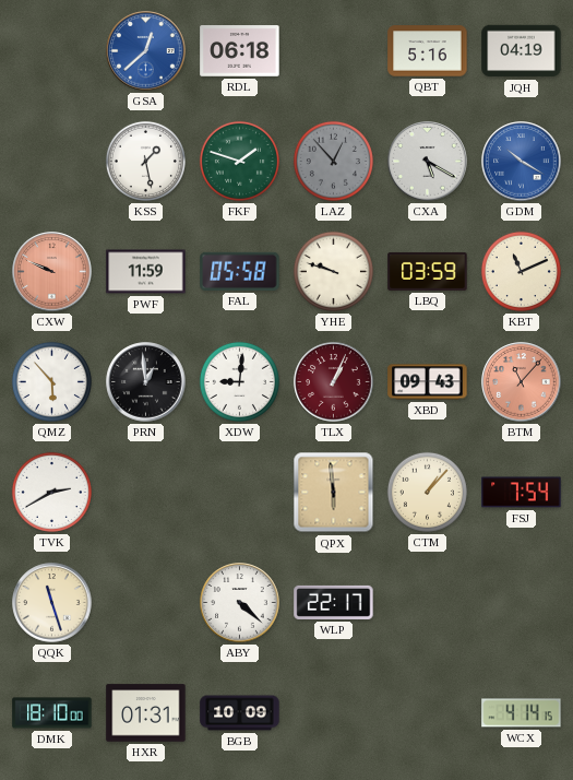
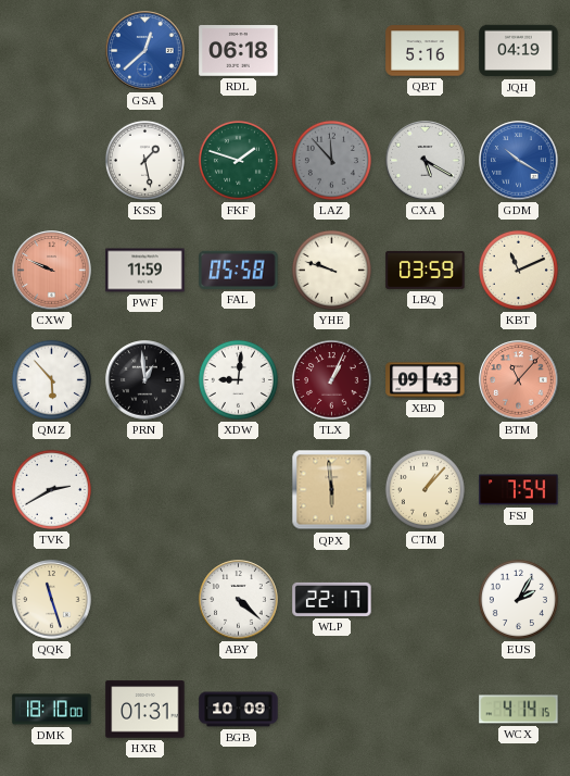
LAZ: 12:53 -> 11:53
EUS: none -> 2:05
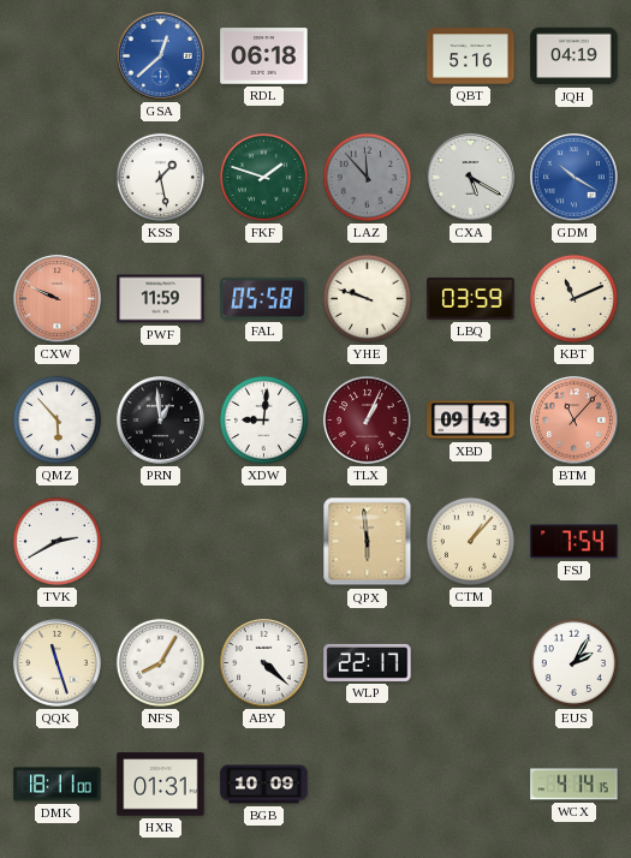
NFS: none -> 8:05
DMK: 18:10 -> 18:11
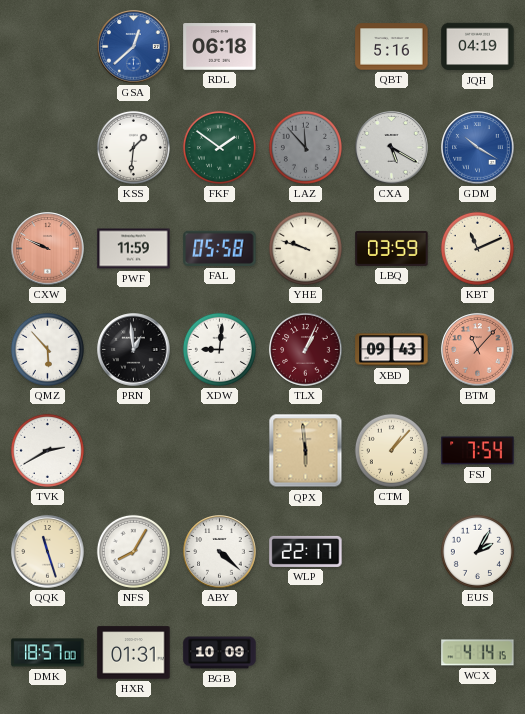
KSS: 1:28 -> 1:31
FKF: 1:48 -> 1:51
DMK: 18:11 -> 18:57
